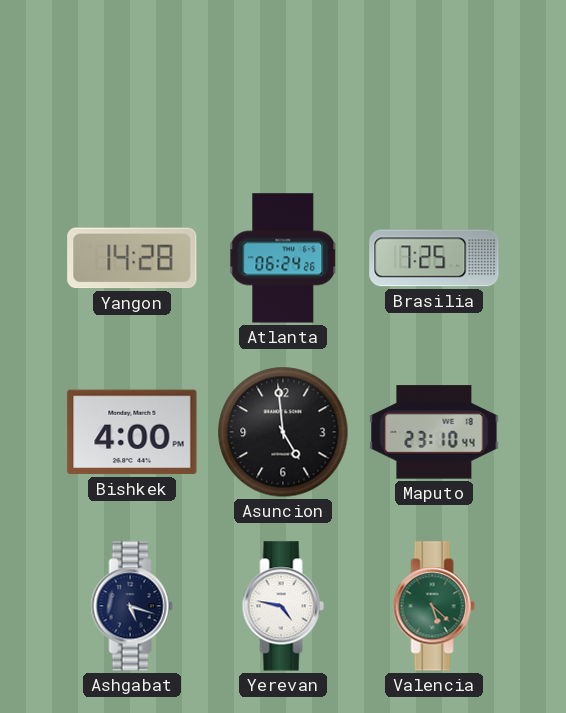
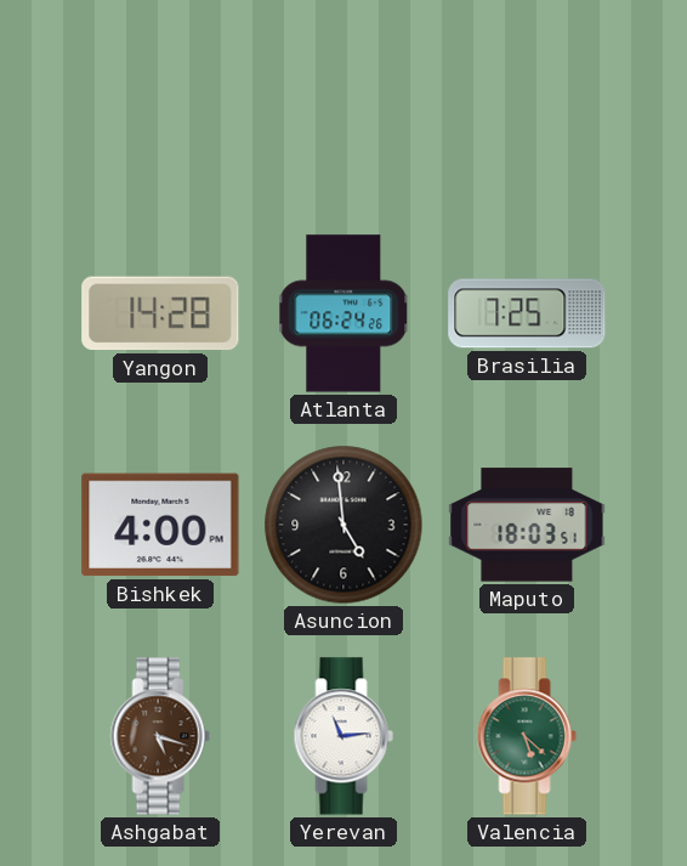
Maputo: 23:10 -> 18:03
Ashgabat dial: navy -> brown
Yerevan: 4:47 -> 11:14
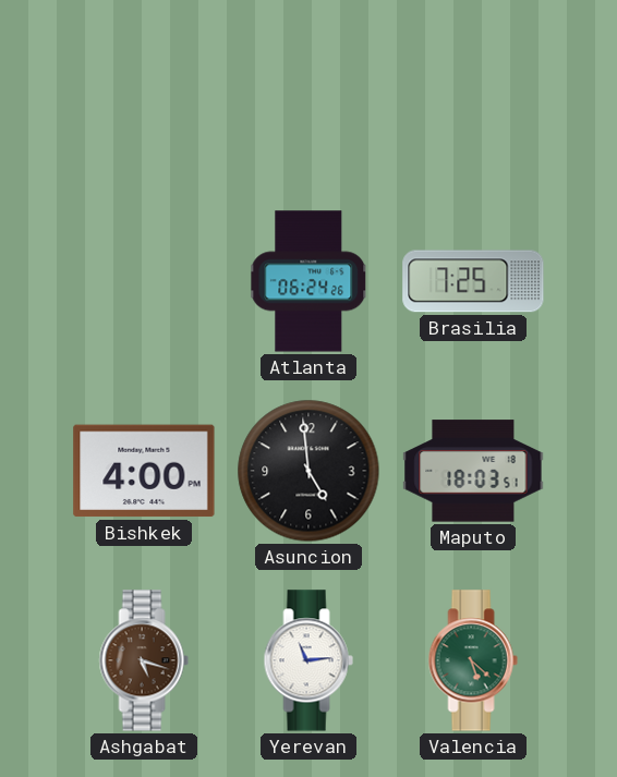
Yangon: 14:28 -> none
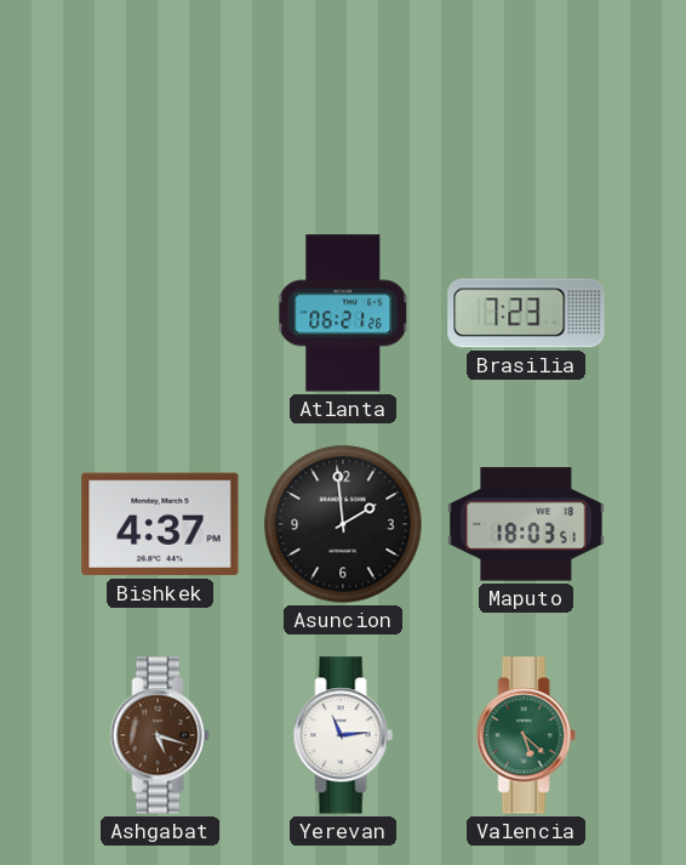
Atlanta: 06:24 -> 06:21
Brasilia: 7:25 -> 7:23
Bishkek: 4:00 -> 4:37
Asuncion: 4:59 -> 1:59
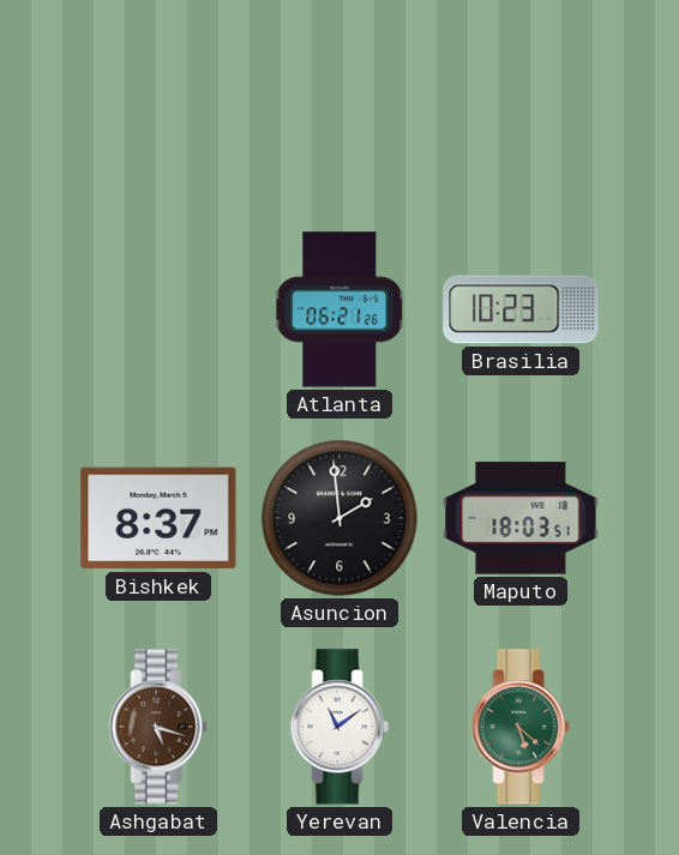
Brasilia: 7:23 -> 10:23
Bishkek: 4:37 -> 8:37
Yerevan: 11:14 -> 11:09
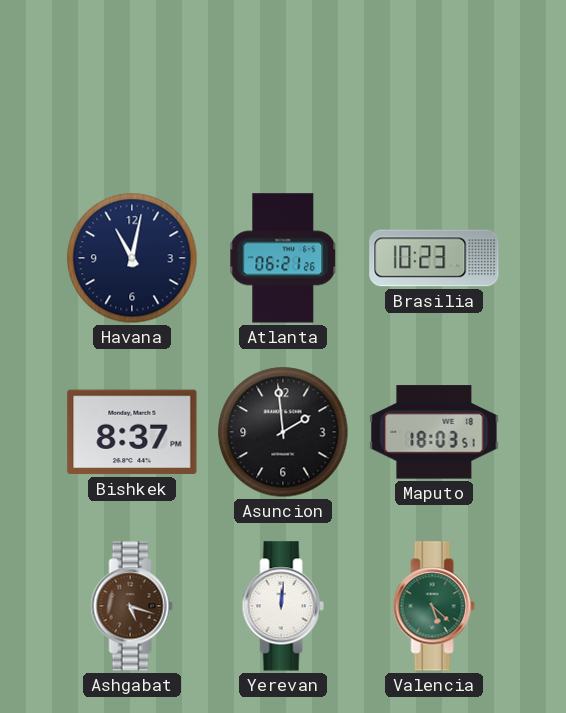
Havana: none -> 11:02
Yerevan: 11:09 -> 12:01
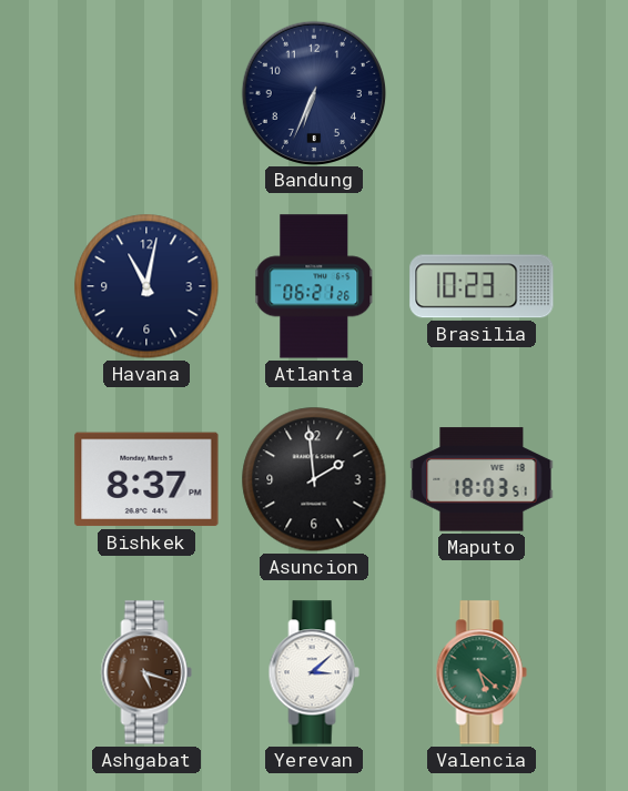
Bandung: none -> 6:34
Yerevan: 12:01 -> 3:08
